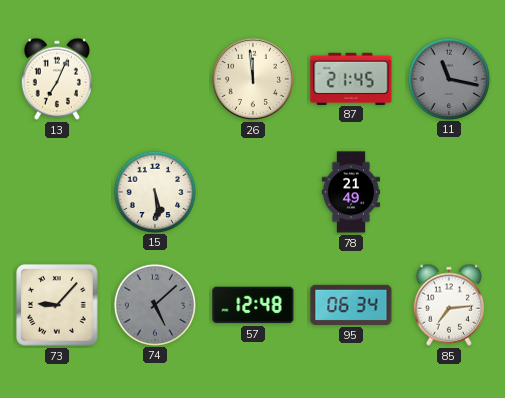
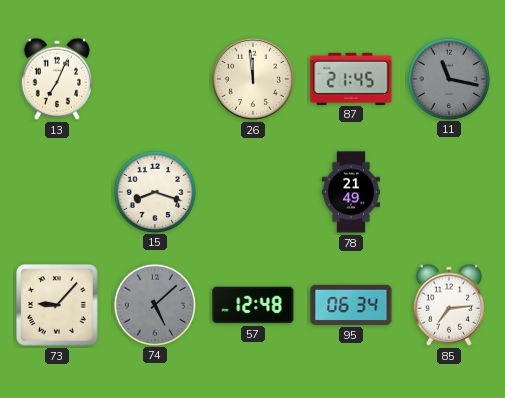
15: 5:29 -> 8:18
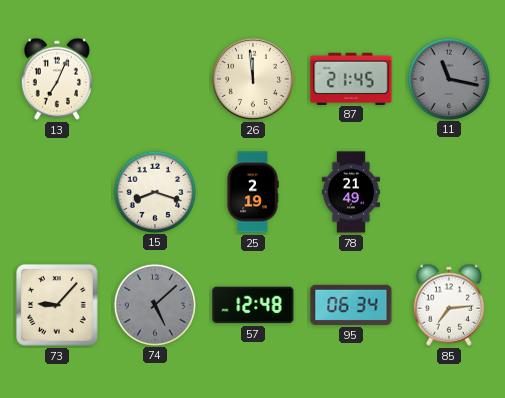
25: none -> 2:19
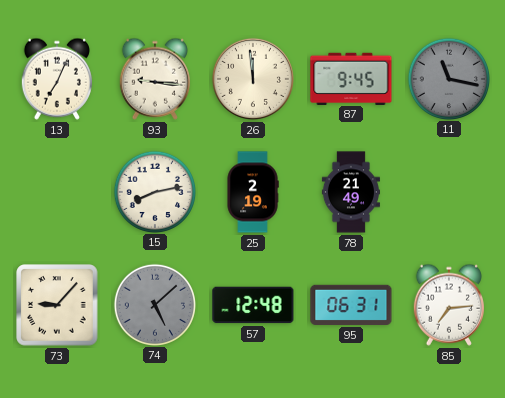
93: none -> 9:16
87: 21:45 -> 9:45
15: 8:18 -> 8:13
95: 06:34 -> 06:31
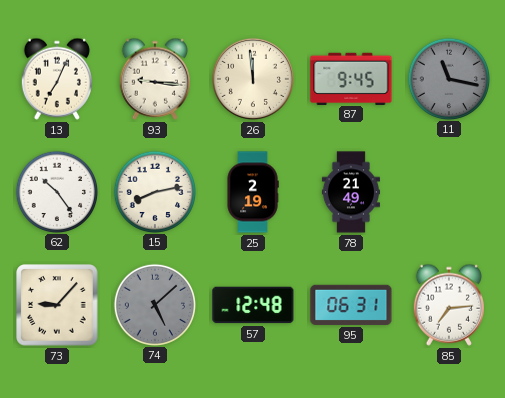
62: none -> 10:24
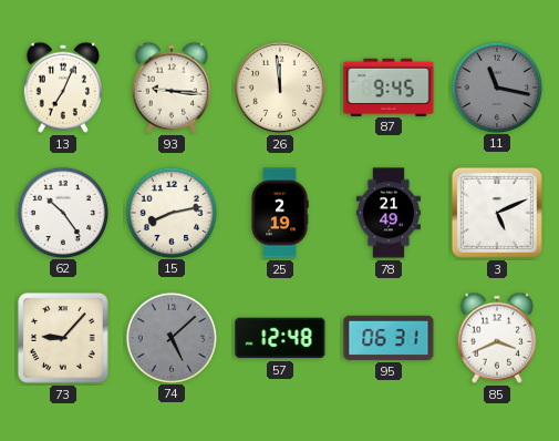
3: none -> 5:11
85: 7:14 -> 3:41
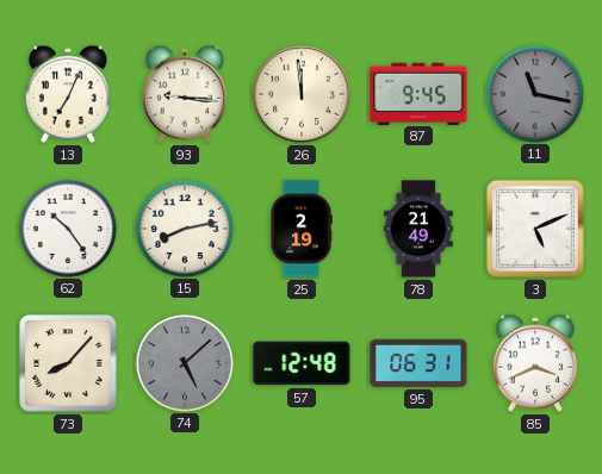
73: 9:07 -> 8:07
